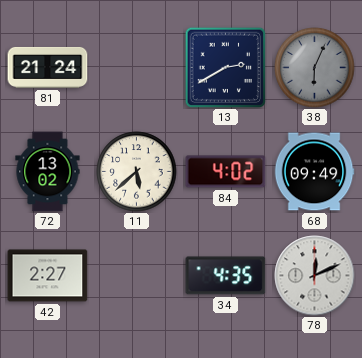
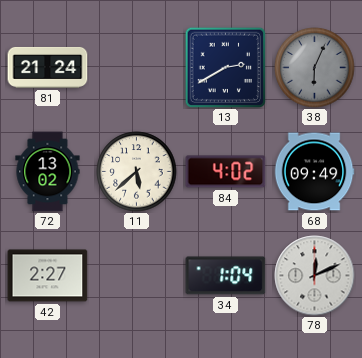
34: 4:35 -> 1:04
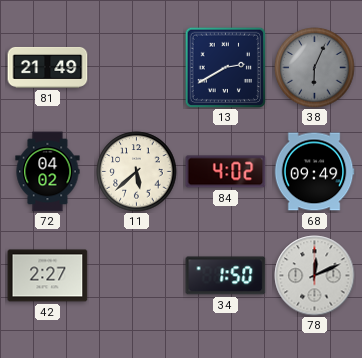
81: 21:24 -> 21:49
72: 13:02 -> 04:02
34: 1:04 -> 1:50
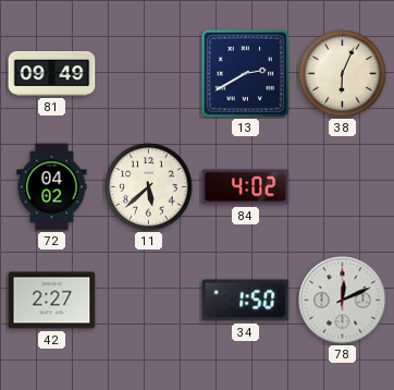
81: 21:49 -> 09:49
38 dial: grey -> cream
68: 09:49 -> none
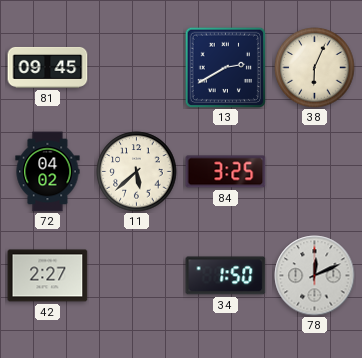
81: 09:49 -> 09:45
84: 4:02 -> 3:25
